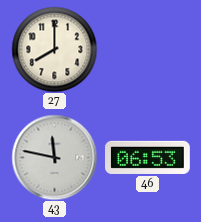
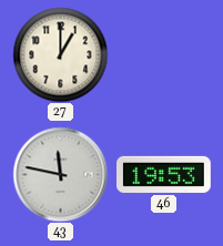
27: 8:00 -> 1:00
46: 06:53 -> 19:53
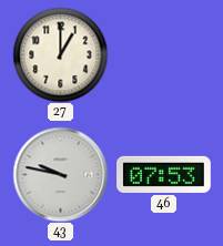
43: 11:47 -> 9:47
46: 19:53 -> 07:53
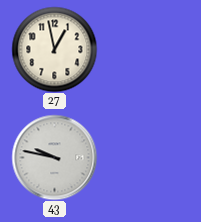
27: 1:00 -> 12:58
46: 07:53 -> none
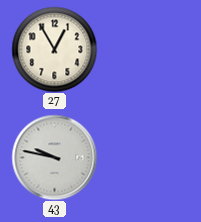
27: 12:58 -> 12:55
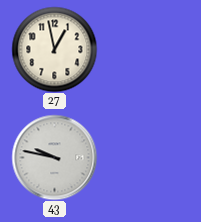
27: 12:55 -> 12:58
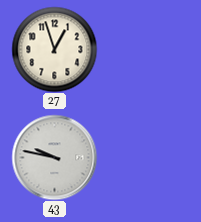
27: 12:58 -> 12:57
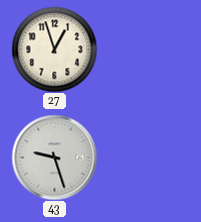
43: 9:47 -> 9:27
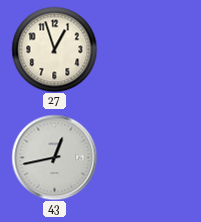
43: 9:27 -> 12:43
